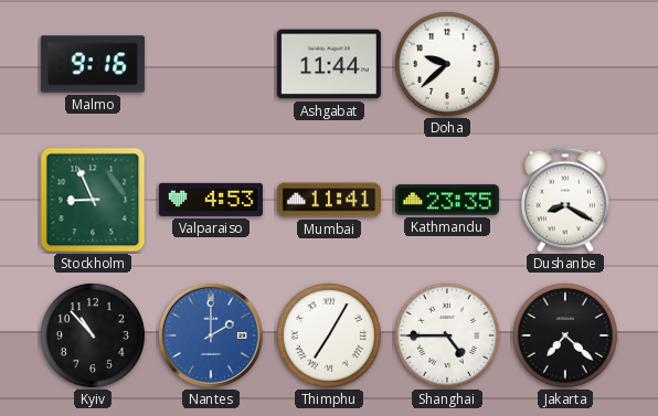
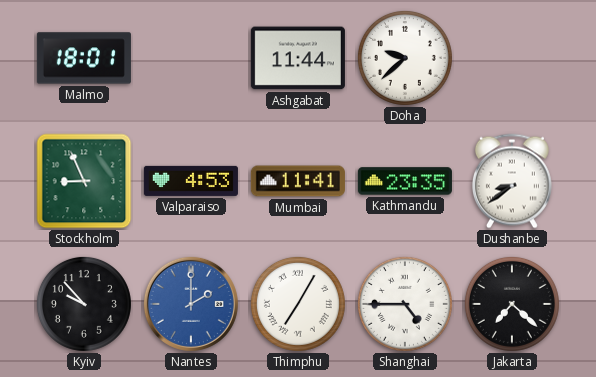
Malmo: 9:16 -> 18:01
Dushanbe: 8:20 -> 8:39
Kyiv: 10:53 -> 9:53
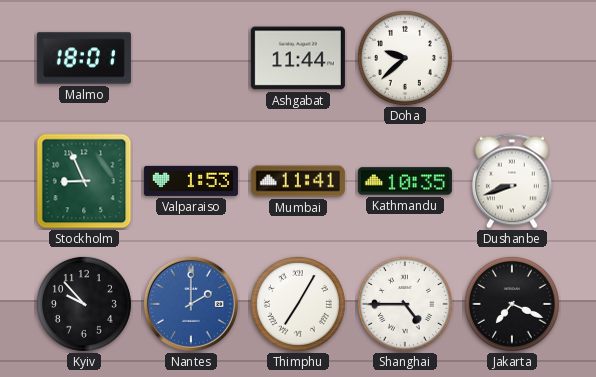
Valparaiso: 4:53 -> 1:53
Kathmandu: 23:35 -> 10:35
Dushanbe: 8:39 -> 8:42
Jakarta: 7:22 -> 7:19
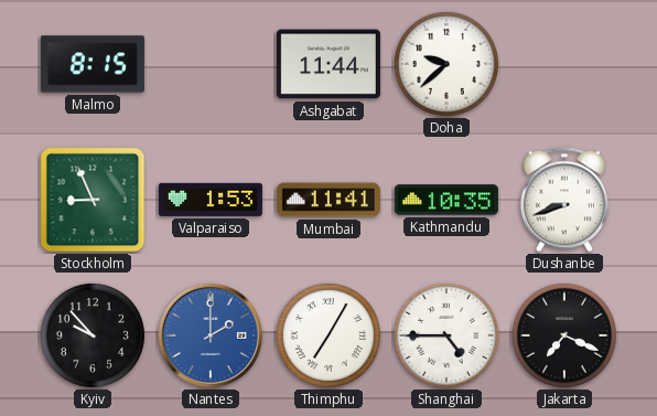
Malmo: 18:01 -> 8:15
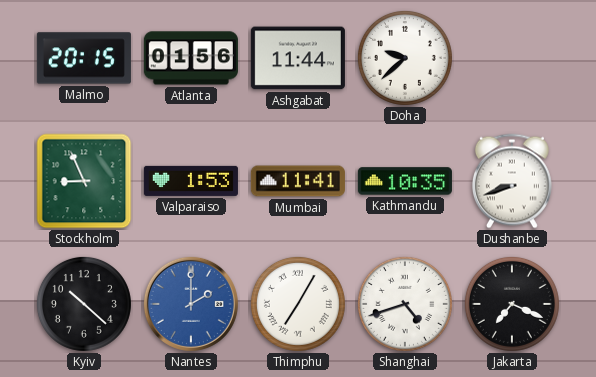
Malmo: 8:15 -> 20:15
Atlanta: none -> 01:56
Kyiv: 9:53 -> 10:22
Shanghai: 4:45 -> 4:42
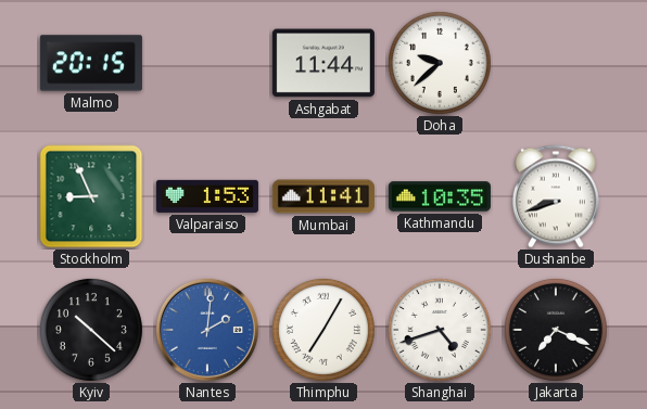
Atlanta: 01:56 -> none
Nantes: 2:00 -> 2:01
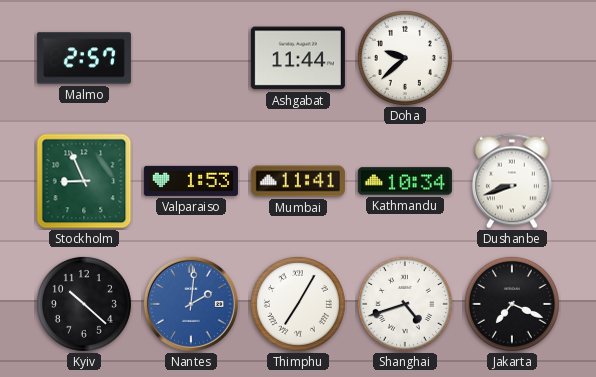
Malmo: 20:15 -> 2:57
Kathmandu: 10:35 -> 10:34
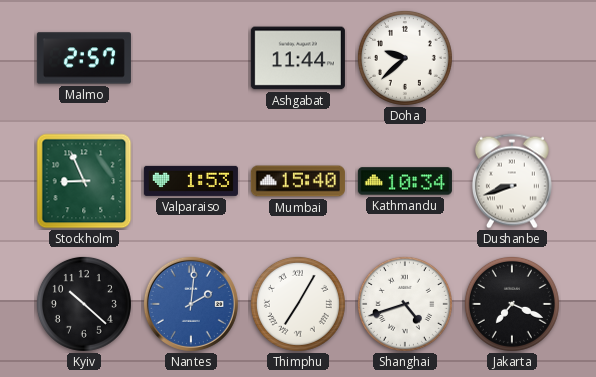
Mumbai: 11:41 -> 15:40
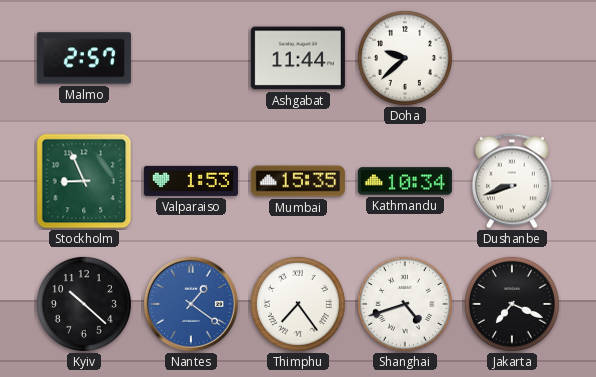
Mumbai: 15:40 -> 15:35
Nantes: 2:01 -> 1:21
Thimphu: 7:05 -> 7:24
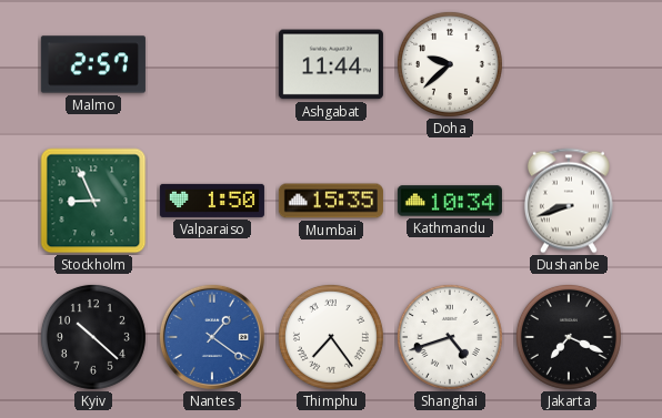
Valparaiso: 1:53 -> 1:50
